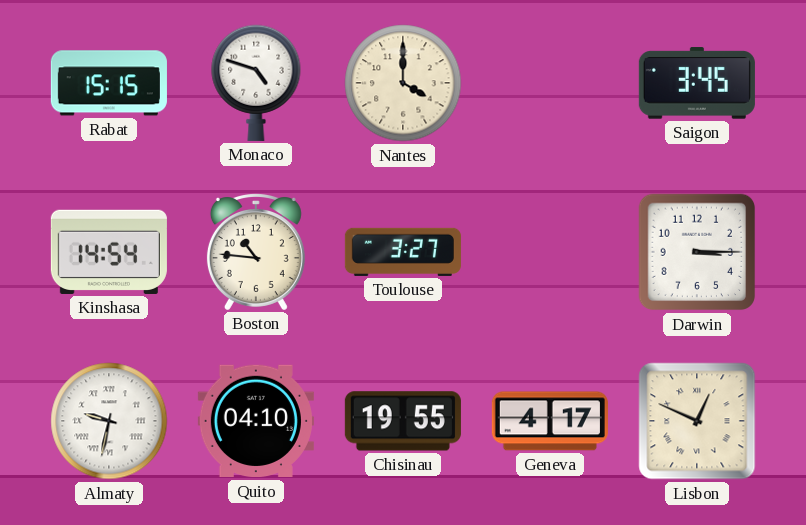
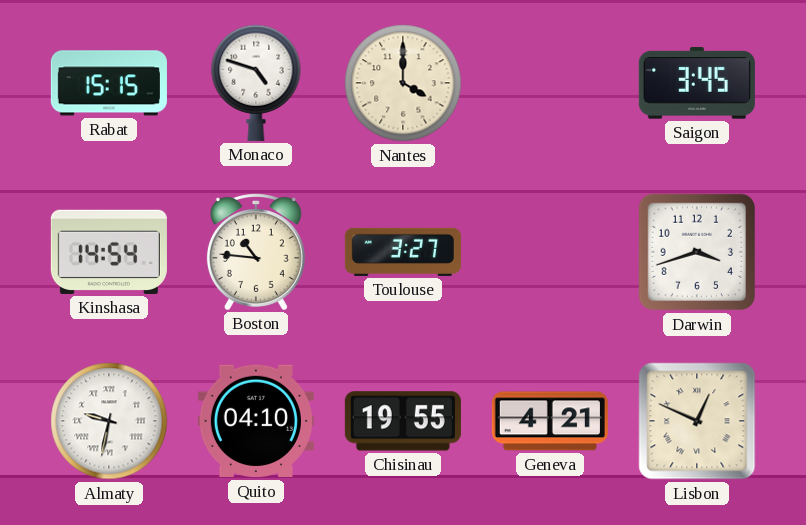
Darwin: 3:15 -> 3:42
Geneva: 4:17 -> 4:21
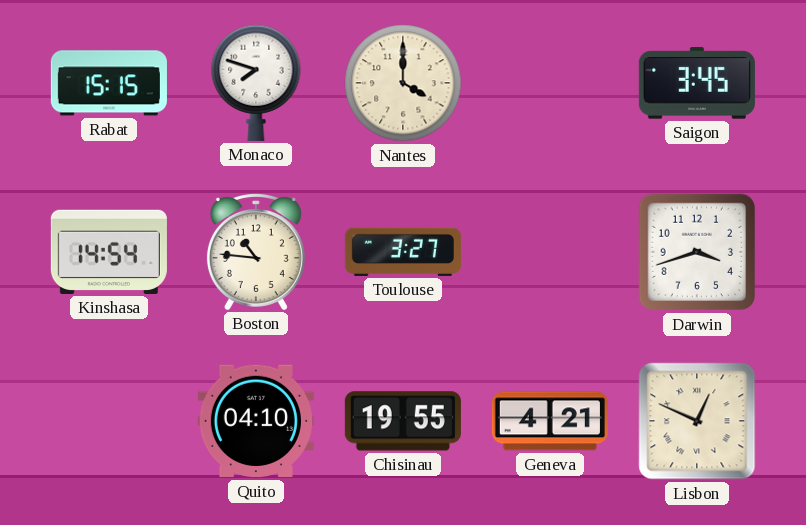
Monaco: 4:48 -> 7:48
Almaty: 9:32 -> none
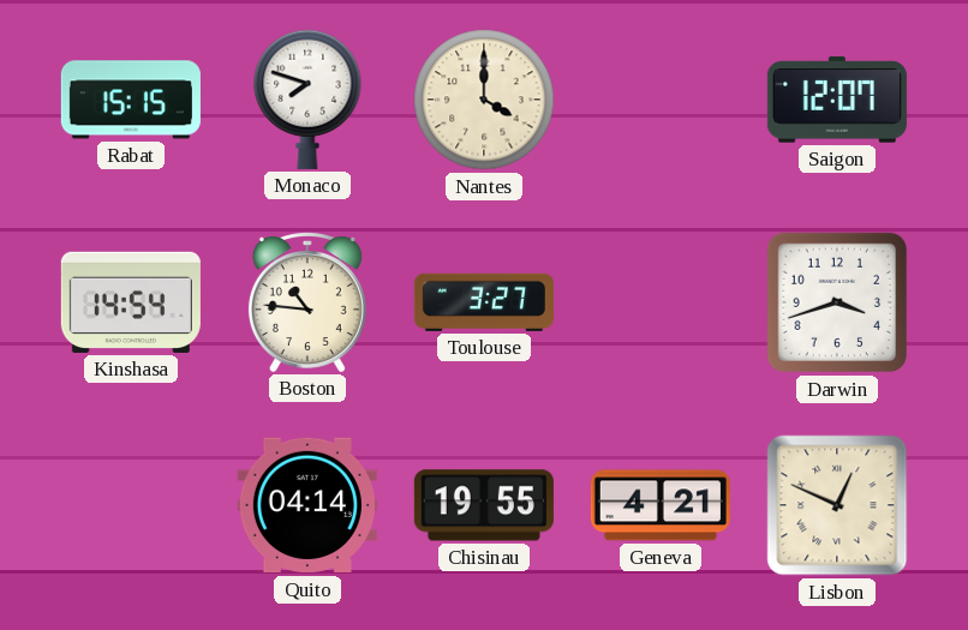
Saigon: 3:45 -> 12:07
Quito: 04:10 -> 04:14
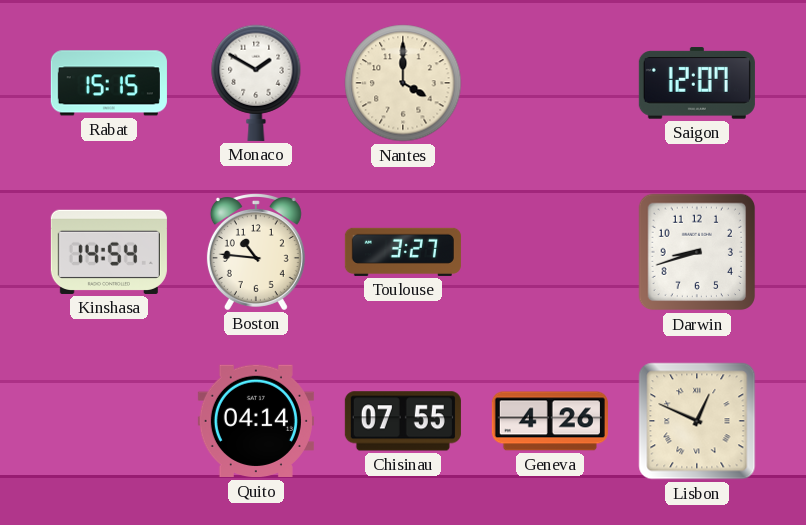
Monaco: 7:48 -> 1:50
Darwin: 3:42 -> 8:42
Chisinau: 19:55 -> 07:55
Geneva: 4:21 -> 4:26
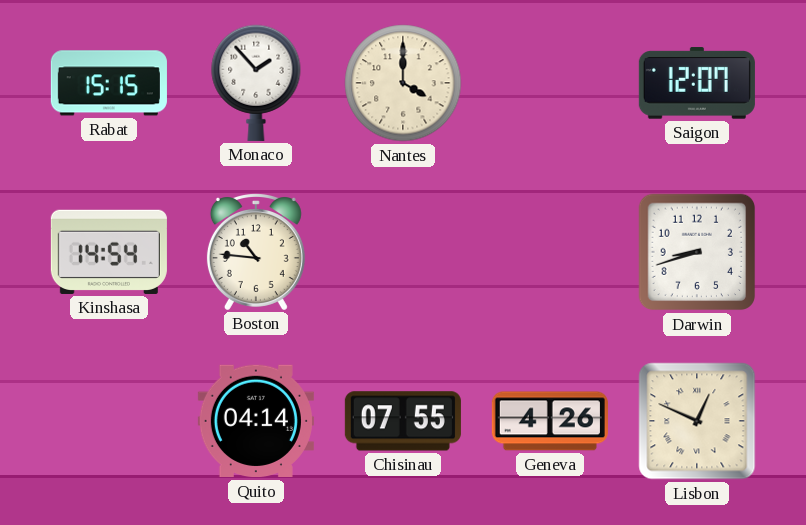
Monaco: 1:50 -> 1:53
Toulouse: 3:27 -> none
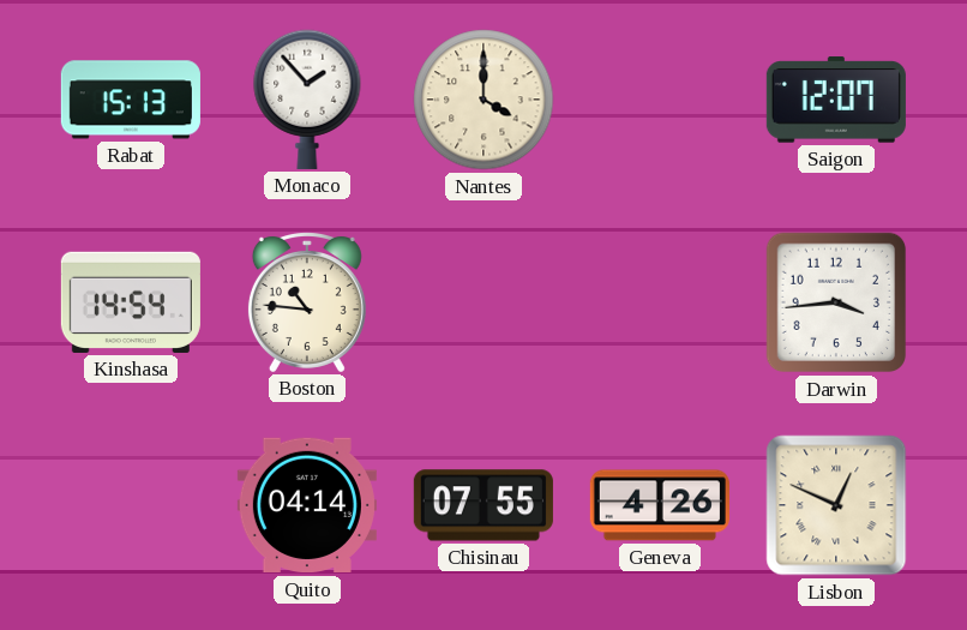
Rabat: 15:15 -> 15:13
Darwin: 8:42 -> 3:44
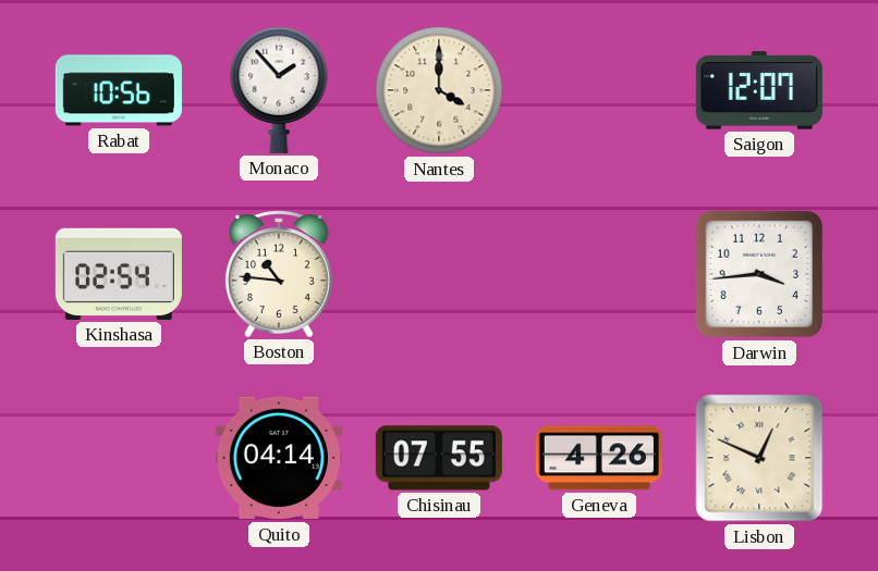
Rabat: 15:13 -> 10:56
Kinshasa: 14:54 -> 02:54
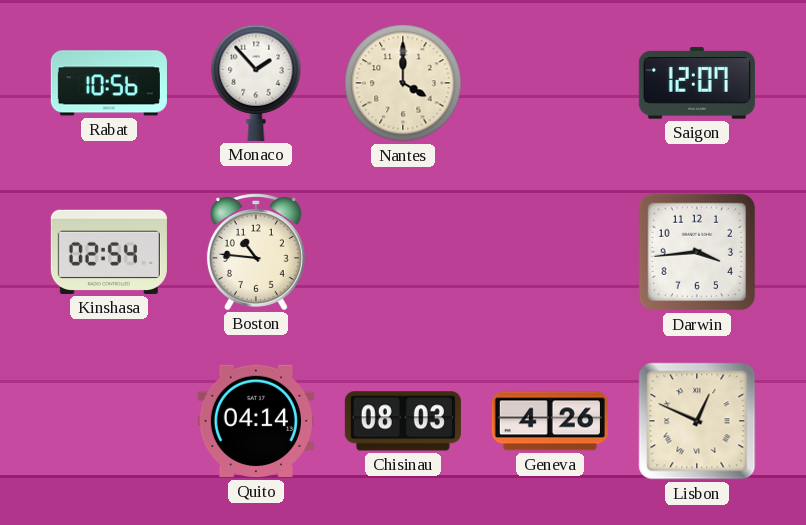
Chisinau: 07:55 -> 08:03
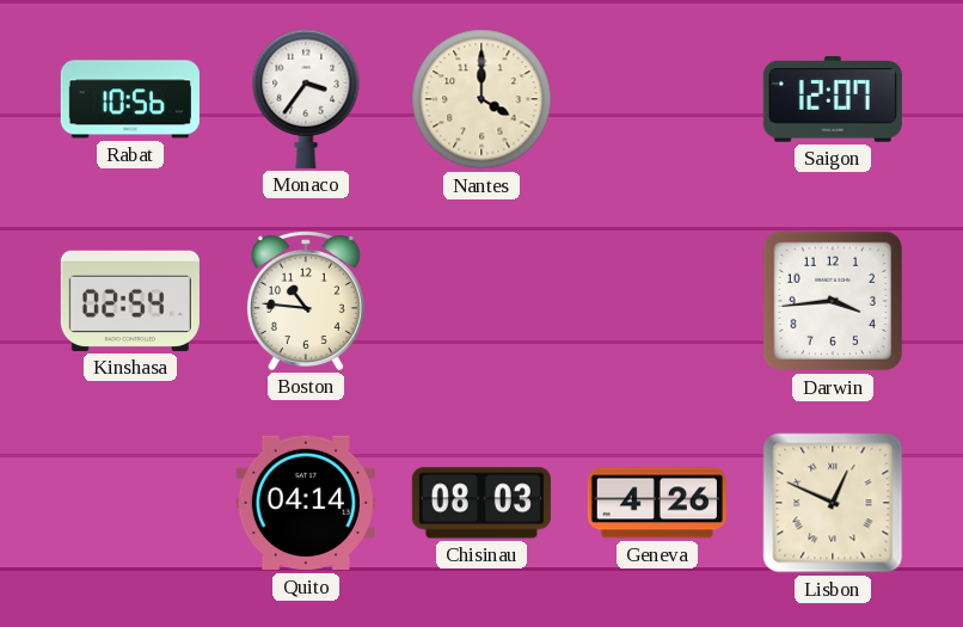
Monaco: 1:53 -> 3:36
